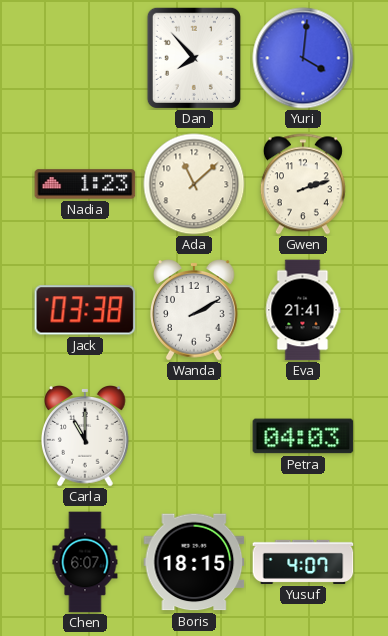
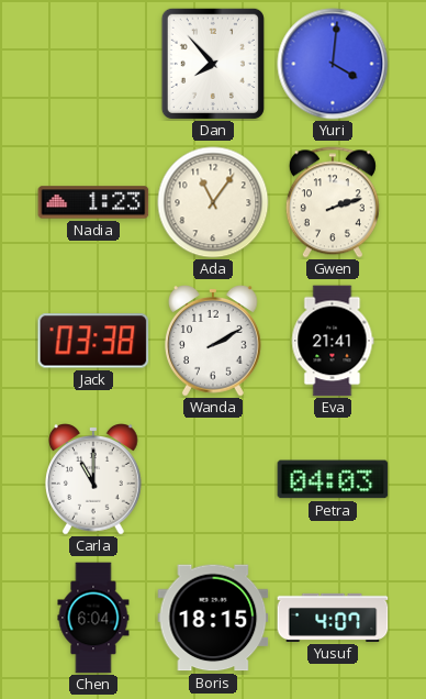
Ada: 11:08 -> 11:06
Chen: 6:07 -> 6:04
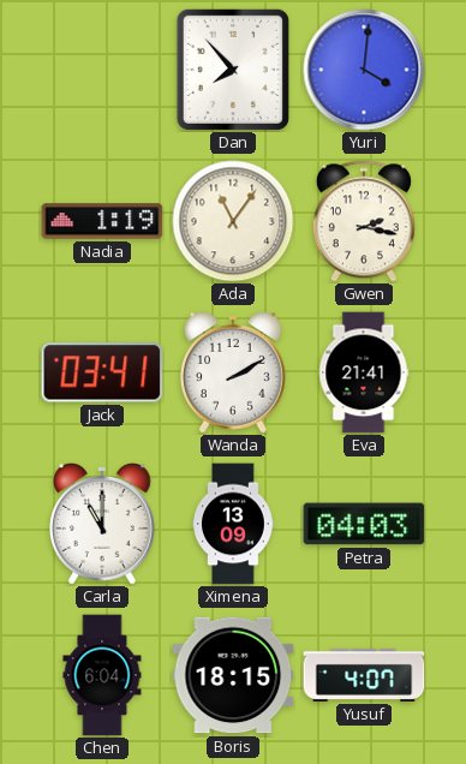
Nadia: 1:23 -> 1:19
Gwen: 2:12 -> 2:17
Jack: 03:38 -> 03:41
Ximena: none -> 13:09
